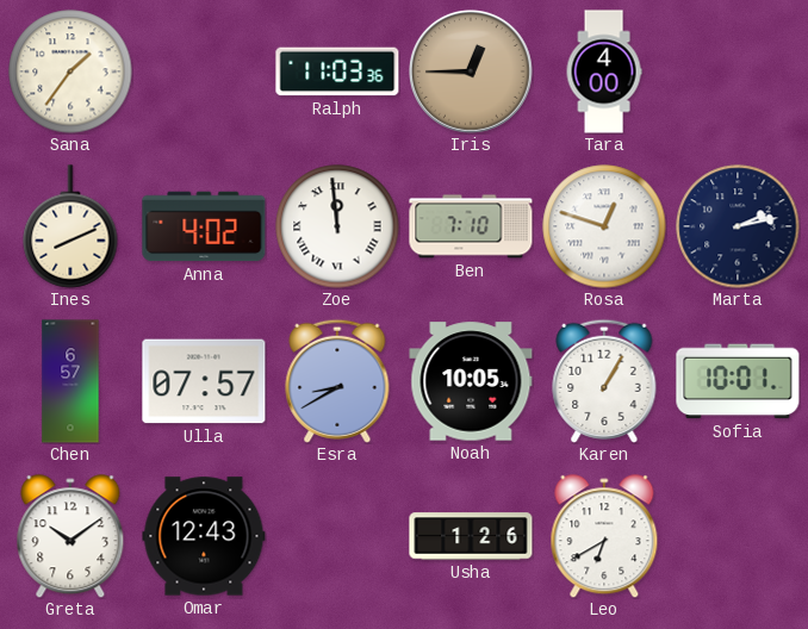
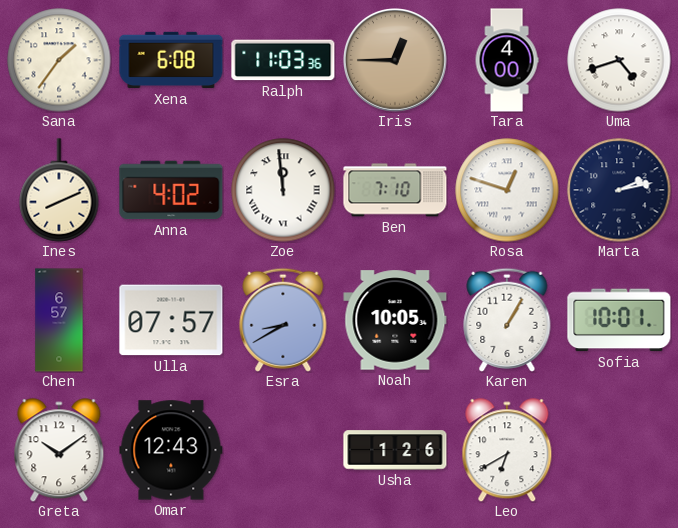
Xena: none -> 6:08
Uma: none -> 4:42
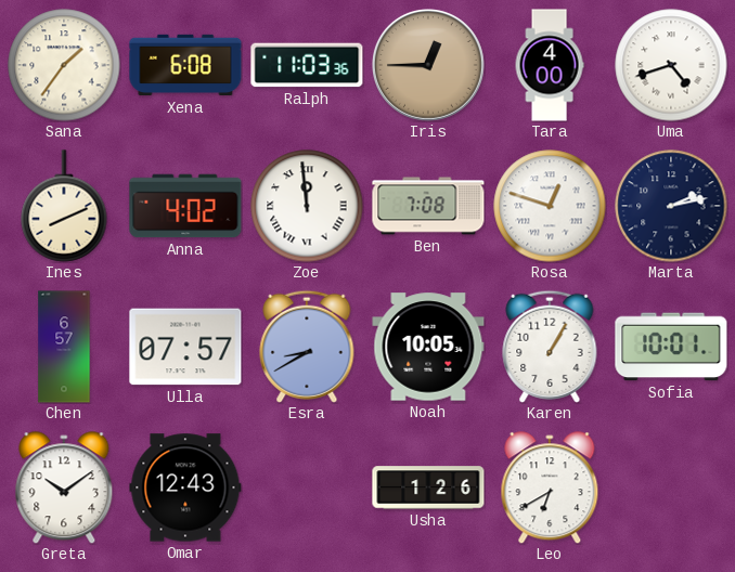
Ben: 7:10 -> 7:08
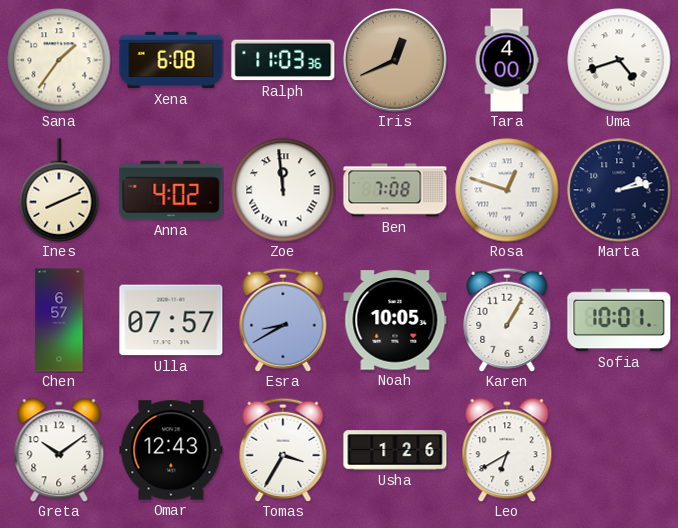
Iris: 12:45 -> 12:41
Tomas: none -> 3:35
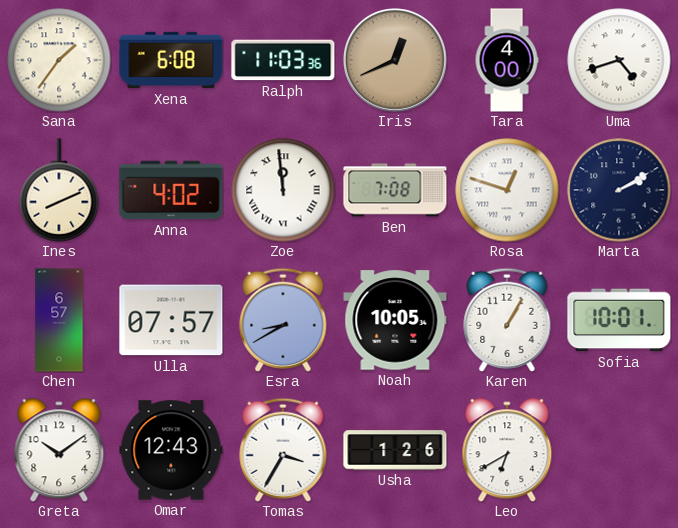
Marta: 2:13 -> 2:10
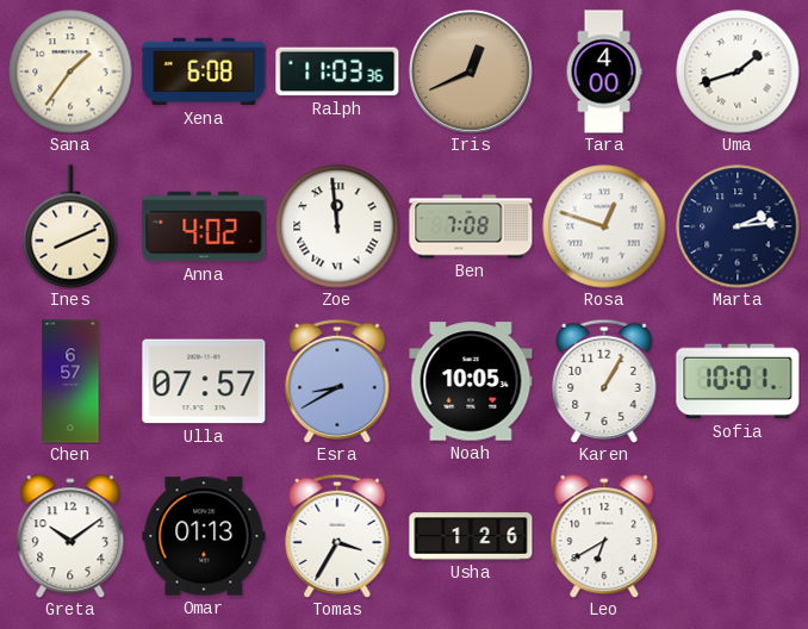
Uma: 4:42 -> 1:42
Marta: 2:10 -> 2:14
Omar: 12:43 -> 01:13
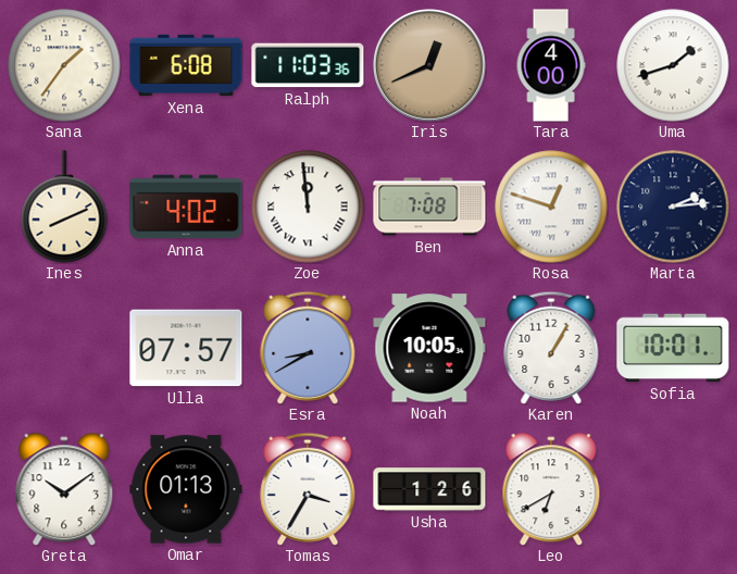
Chen: 6:57 -> none
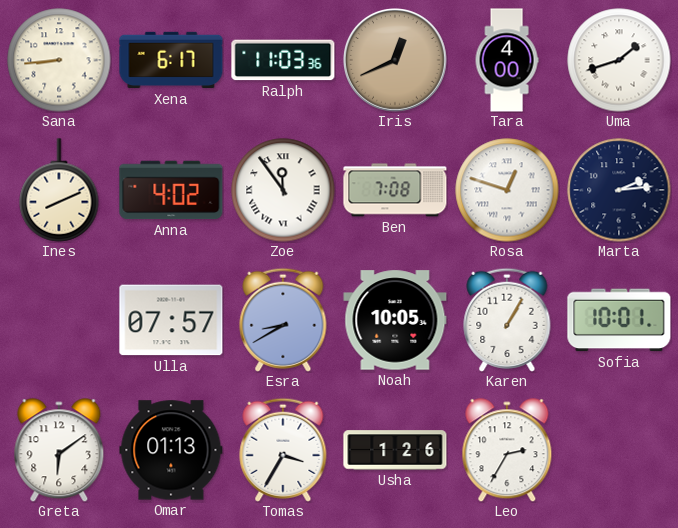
Sana: 1:36 -> 8:44
Xena: 6:08 -> 6:17
Zoe: 11:59 -> 11:54
Greta: 10:09 -> 6:09
Leo: 6:40 -> 2:35
